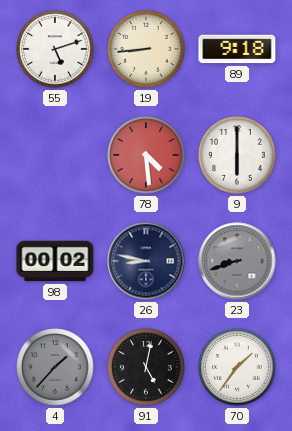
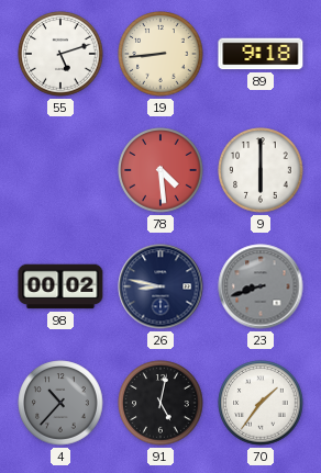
4: 1:37 -> 10:37
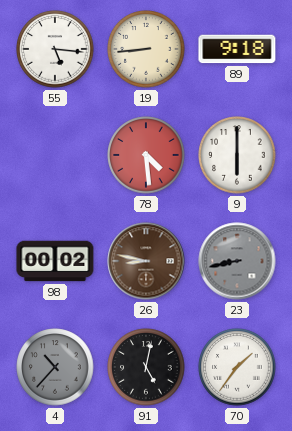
55: 5:12 -> 5:16
26 dial: navy -> brown
23: 8:42 -> 8:43
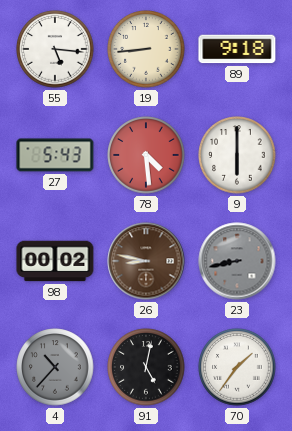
27: none -> 5:43
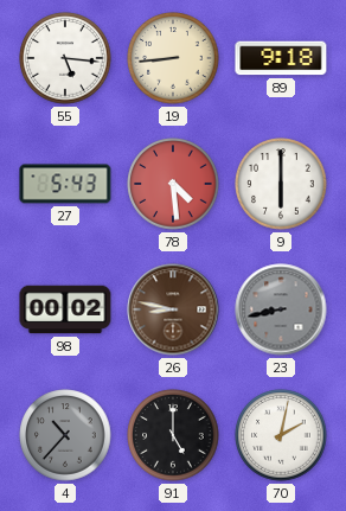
91: 5:02 -> 5:00
70: 1:36 -> 2:02
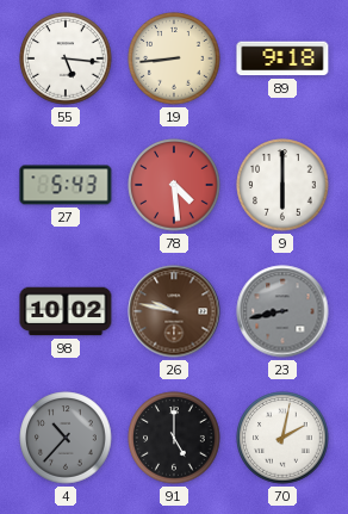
98: 00:02 -> 10:02
26: 8:47 -> 9:47
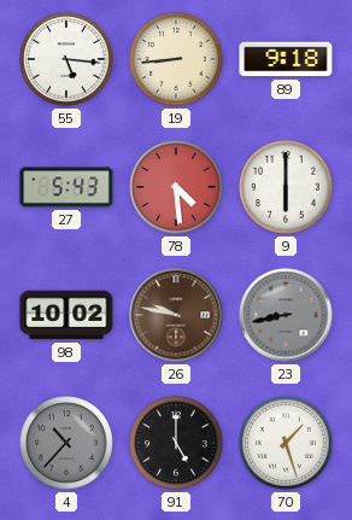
70: 2:02 -> 1:27
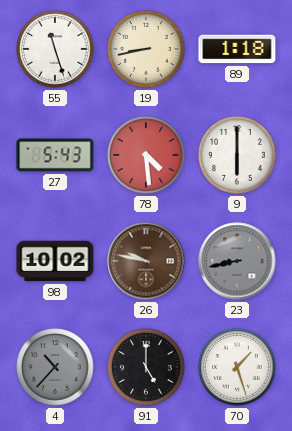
55: 5:16 -> 11:27
19: 8:44 -> 8:43
89: 9:18 -> 1:18
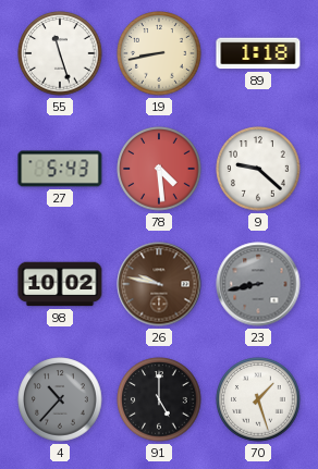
9: 6:00 -> 9:22
